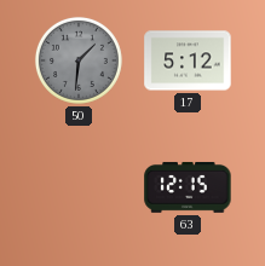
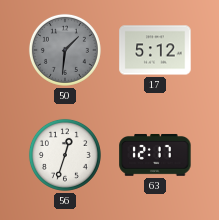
56: none -> 12:33
63: 12:15 -> 12:17
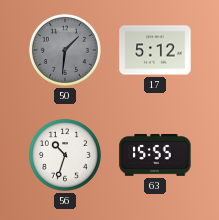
56: 12:33 -> 10:33
63: 12:17 -> 15:55
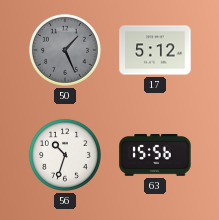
50: 1:31 -> 1:26
63: 15:55 -> 15:56
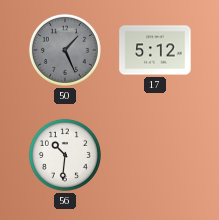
56: 10:33 -> 10:31
63: 15:56 -> none
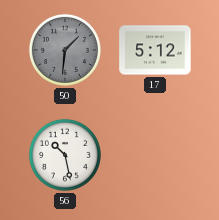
50: 1:26 -> 1:31
56: 10:31 -> 10:28
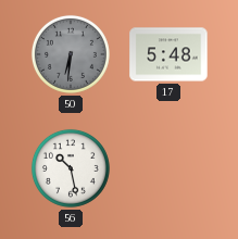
50: 1:31 -> 6:31
17: 5:12 -> 5:48
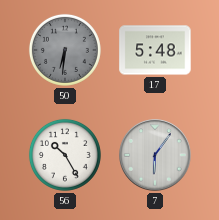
56: 10:28 -> 10:25
7: none -> 6:06
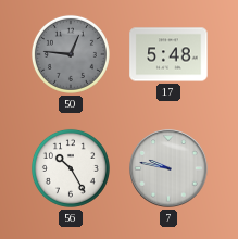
50: 6:31 -> 12:46
7: 6:06 -> 9:47
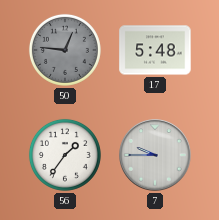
56: 10:25 -> 1:36
7: 9:47 -> 9:45
